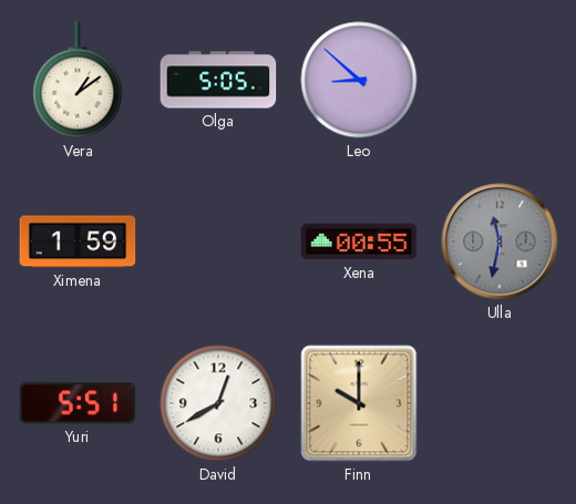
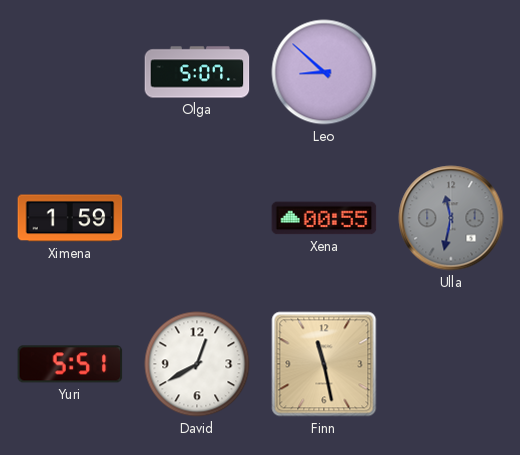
Vera: 1:09 -> none
Olga: 5:05 -> 5:07
Finn: 10:00 -> 11:28
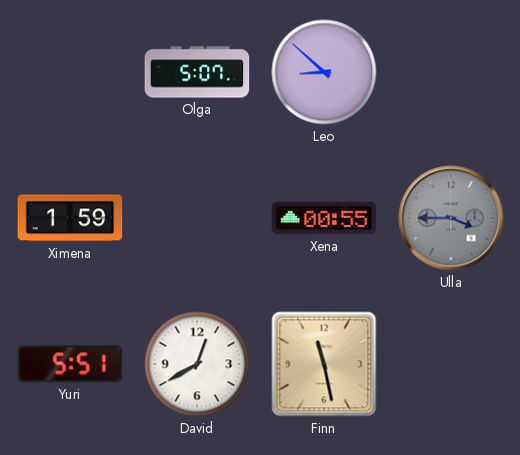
Ulla: 11:32 -> 3:45
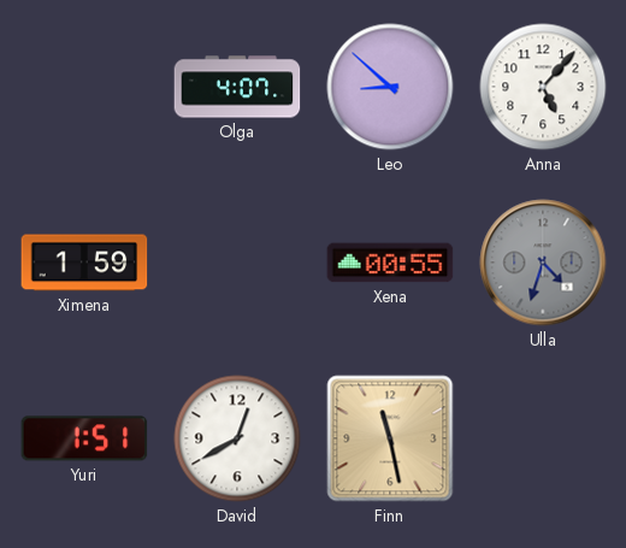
Olga: 5:07 -> 4:07
Anna: none -> 5:07
Ulla: 3:45 -> 4:33
Yuri: 5:51 -> 1:51
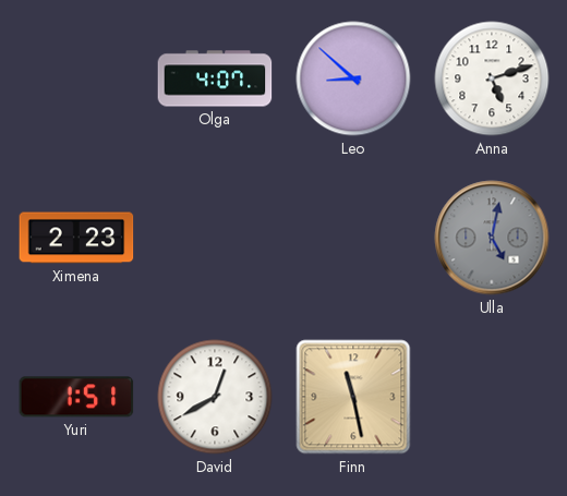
Anna: 5:07 -> 5:12
Ximena: 1:59 -> 2:23
Xena: 00:55 -> none
Ulla: 4:33 -> 5:02
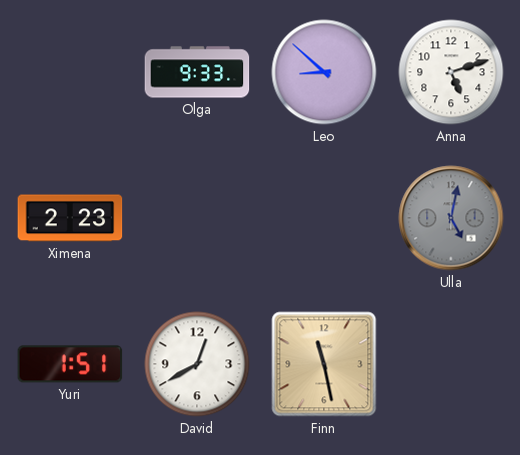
Olga: 4:07 -> 9:33
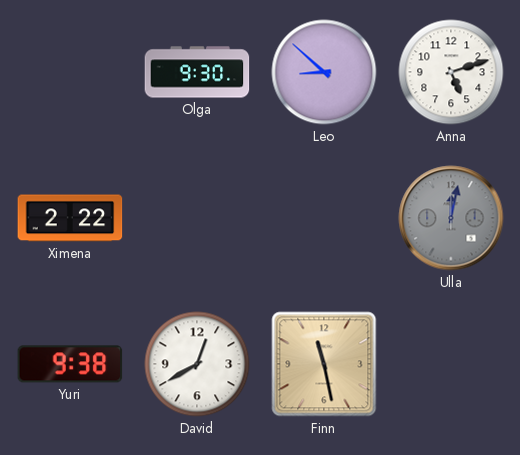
Olga: 9:33 -> 9:30
Ximena: 2:23 -> 2:22
Ulla: 5:02 -> 12:02
Yuri: 1:51 -> 9:38
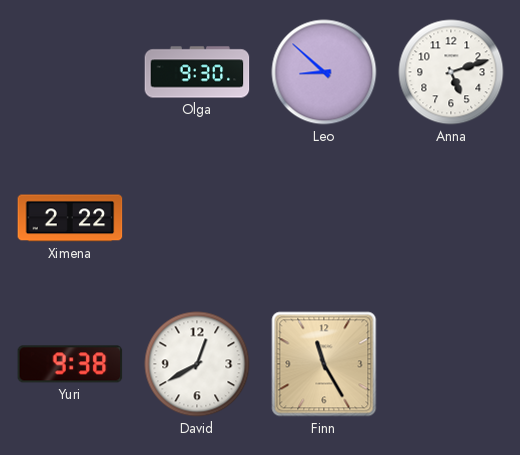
Ulla: 12:02 -> none
Finn: 11:28 -> 11:25
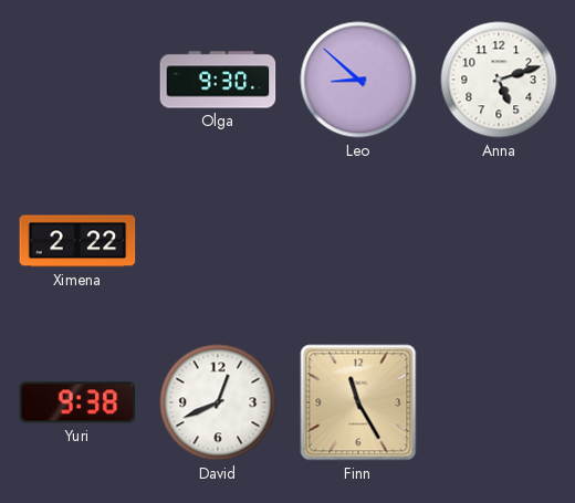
David: 12:40 -> 12:41
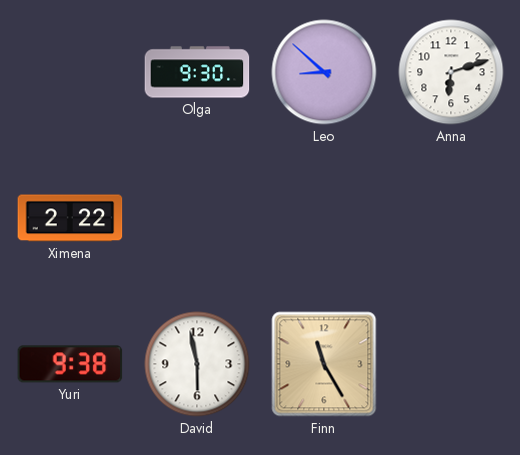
Anna: 5:12 -> 6:12
David: 12:41 -> 5:58
